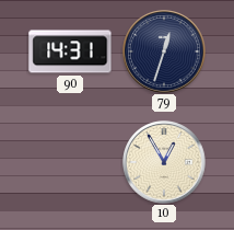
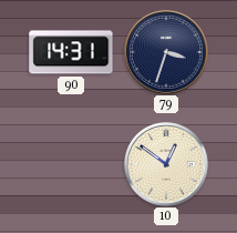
79: 12:33 -> 3:33
10: 12:55 -> 12:51
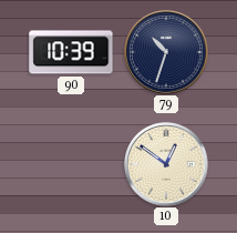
90: 14:31 -> 10:39
79: 3:33 -> 10:33
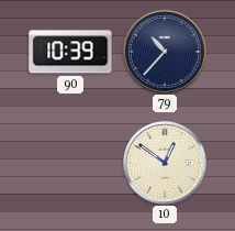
79: 10:33 -> 10:37
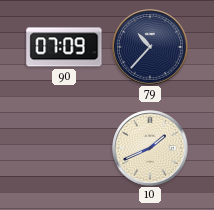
90: 10:39 -> 07:09
10: 12:51 -> 1:41
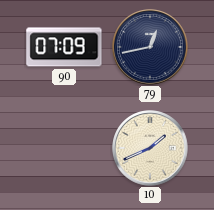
79: 10:37 -> 12:43
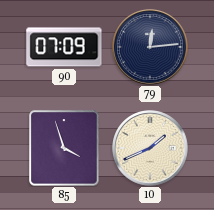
79: 12:43 -> 12:14
85: none -> 3:57
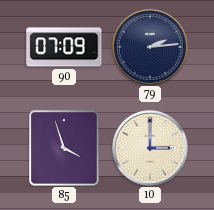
79: 12:14 -> 2:14
10: 1:41 -> 3:00
